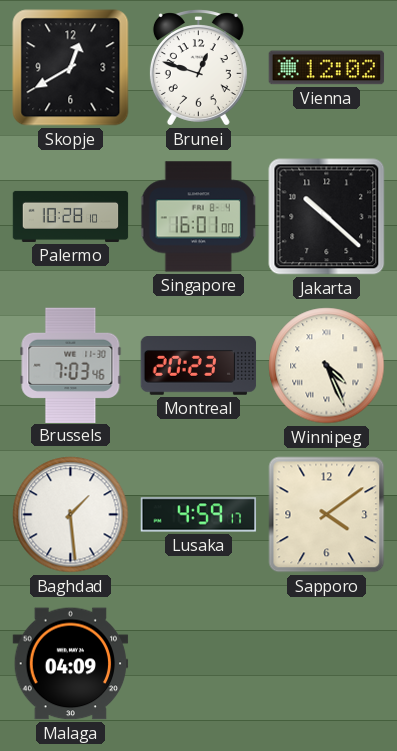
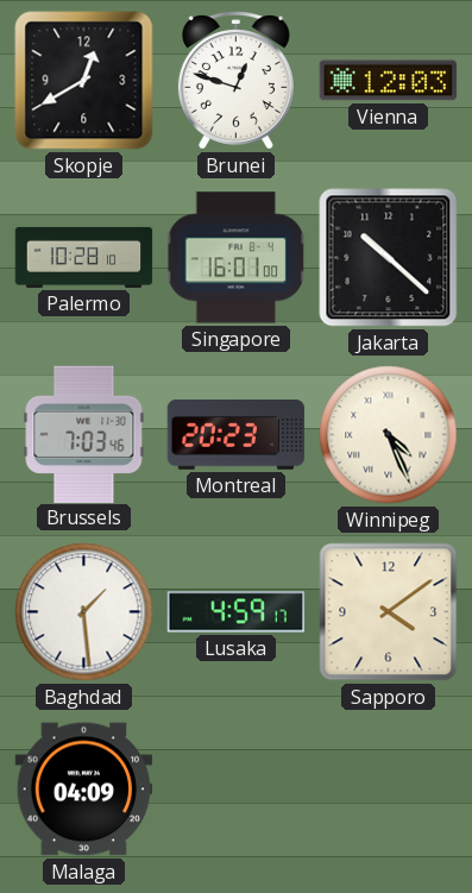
Vienna: 12:02 -> 12:03
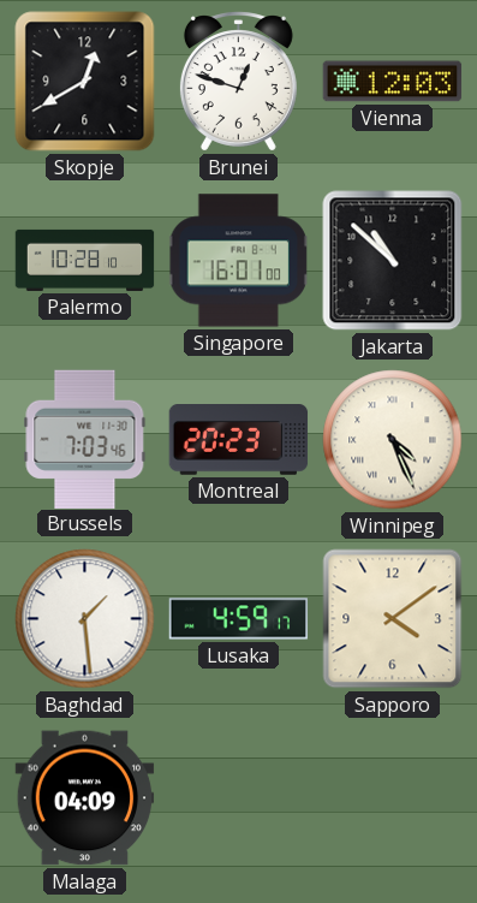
Jakarta: 10:22 -> 10:52
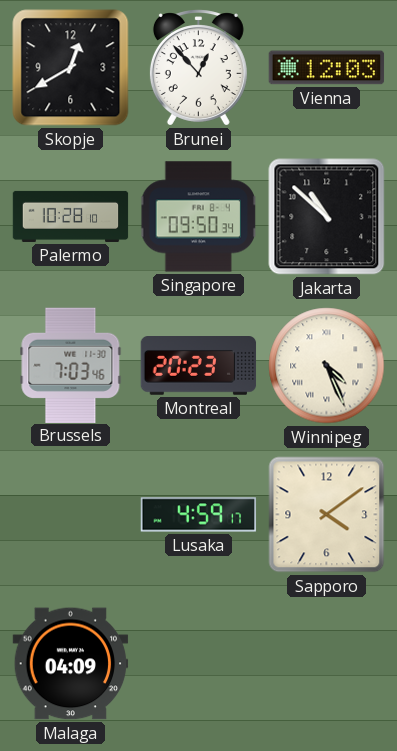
Brunei: 12:48 -> 12:53
Singapore: 16:01 -> 09:50
Baghdad: 1:29 -> none
